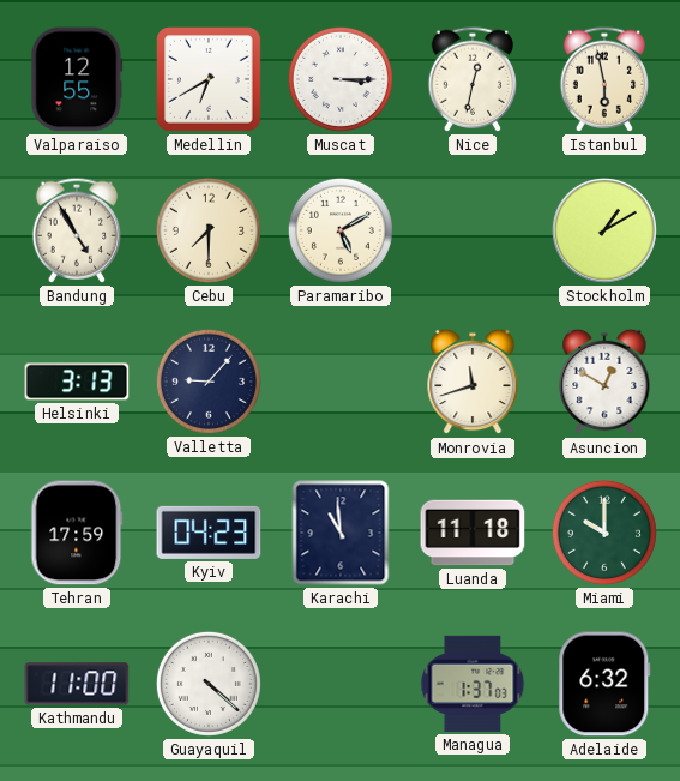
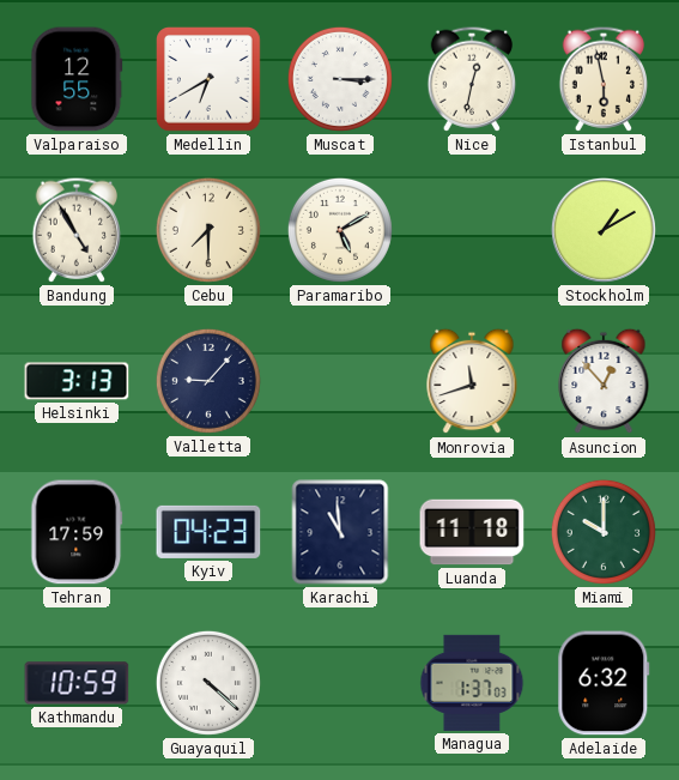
Asuncion: 12:50 -> 12:53
Kathmandu: 11:00 -> 10:59
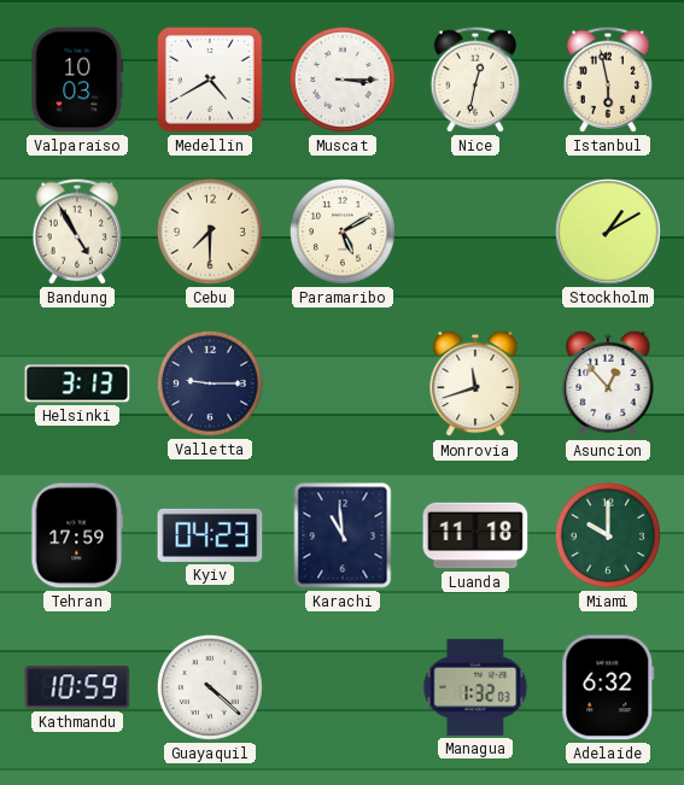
Valparaiso: 12:55 -> 10:03
Medellin: 6:40 -> 4:40
Valletta: 9:07 -> 9:15
Managua: 1:37 -> 1:32
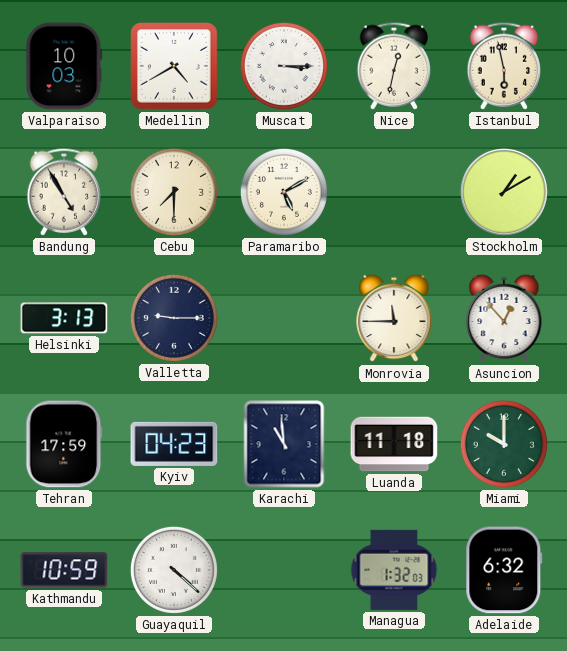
Monrovia: 11:42 -> 11:45
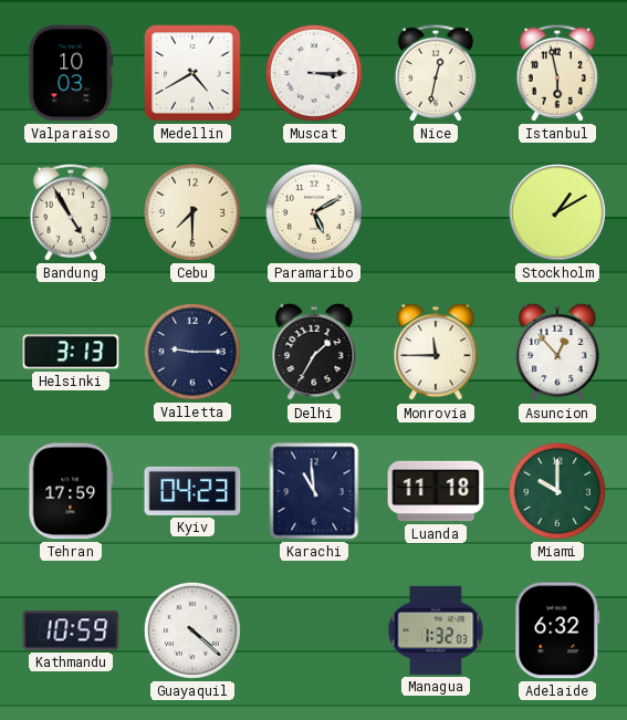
Delhi: none -> 1:35
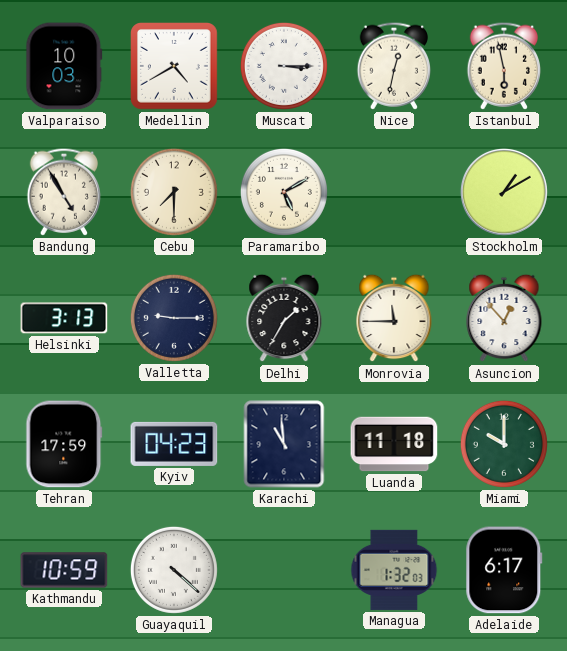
Adelaide: 6:32 -> 6:17
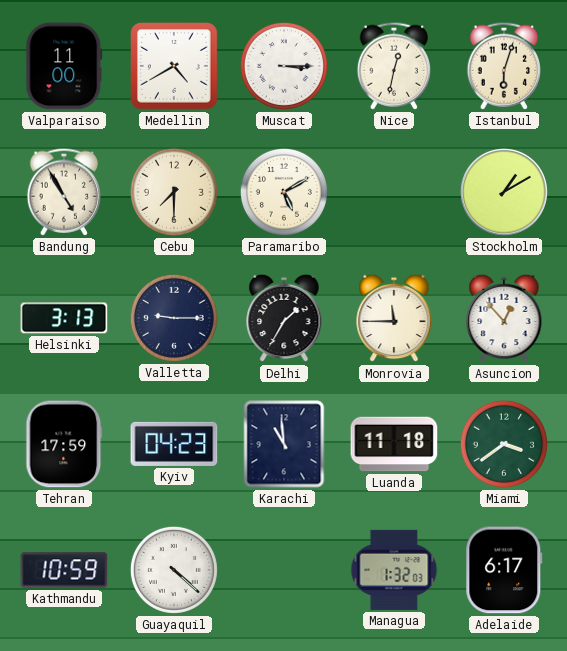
Valparaiso: 10:03 -> 11:00
Istanbul: 5:58 -> 6:03
Miami: 10:00 -> 3:39
